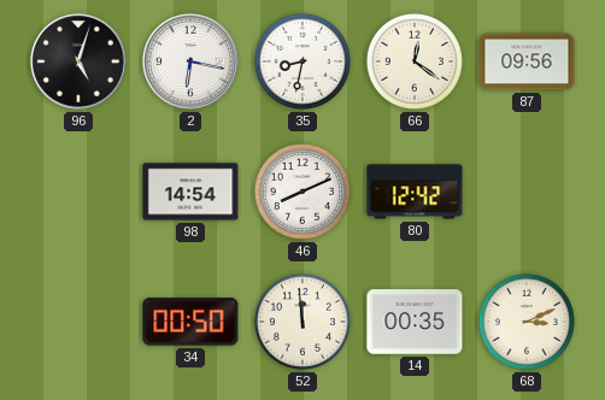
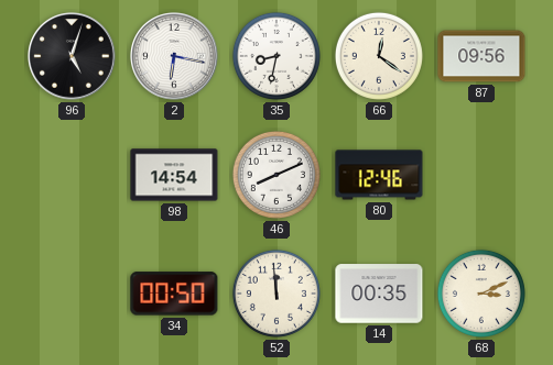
80: 12:42 -> 12:46
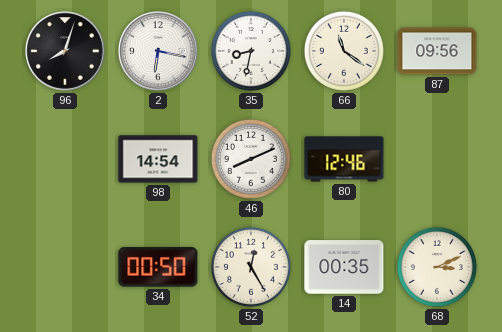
96: 5:03 -> 8:03
66: 12:21 -> 11:21
52: 11:59 -> 12:25
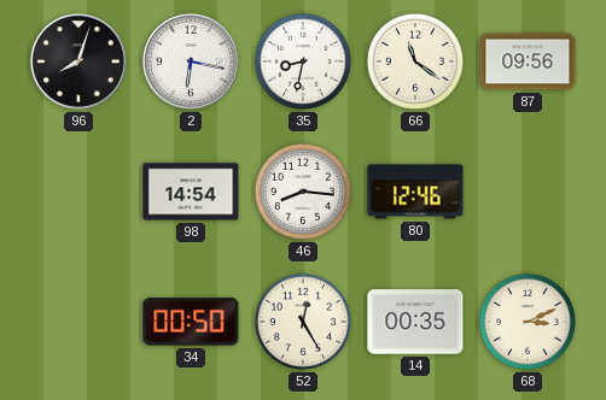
46: 8:11 -> 8:16
